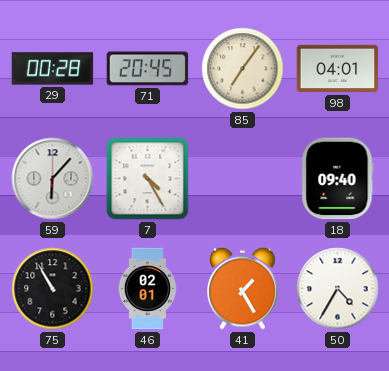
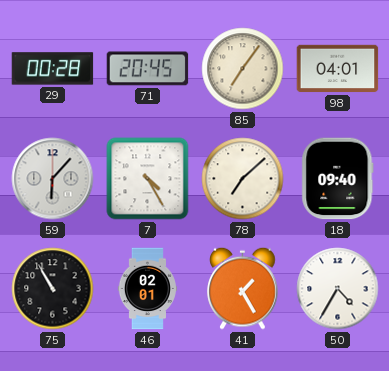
78: none -> 7:08
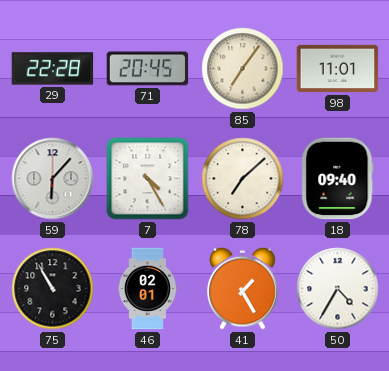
29: 00:28 -> 22:28
98: 04:01 -> 11:01
